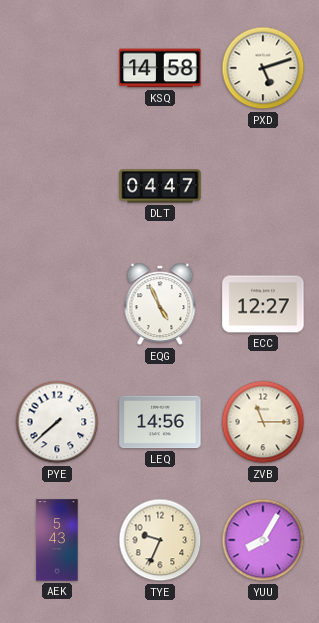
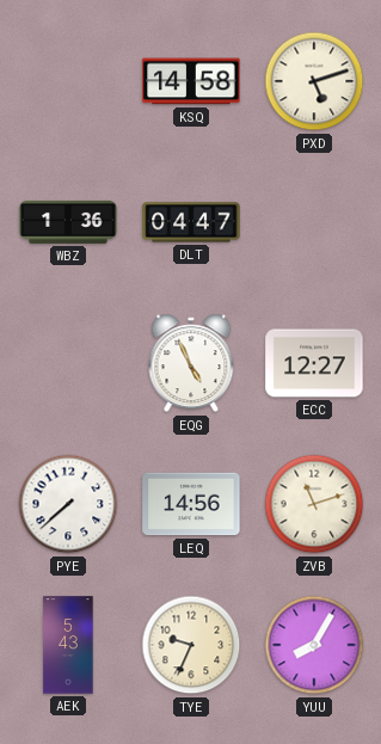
WBZ: none -> 1:36
ZVB: 11:15 -> 11:12
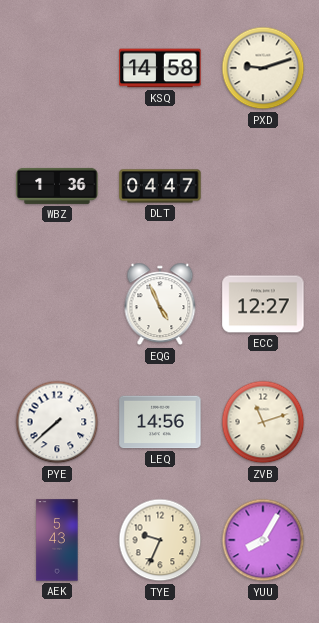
PXD: 5:12 -> 9:12
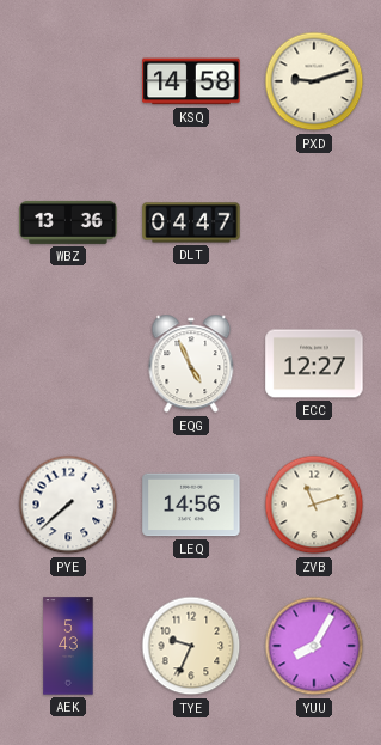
WBZ: 1:36 -> 13:36
